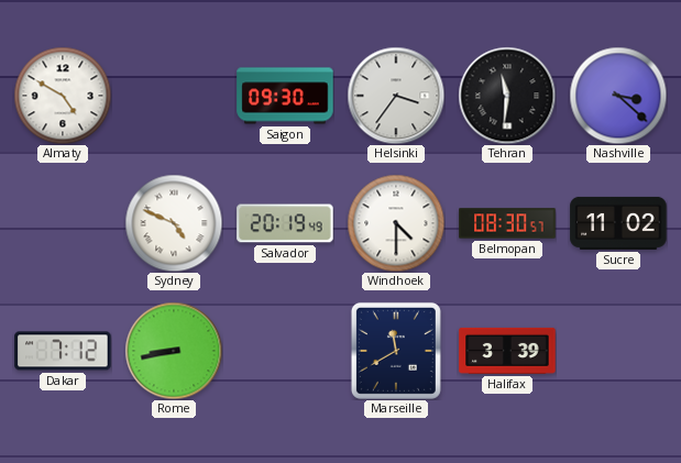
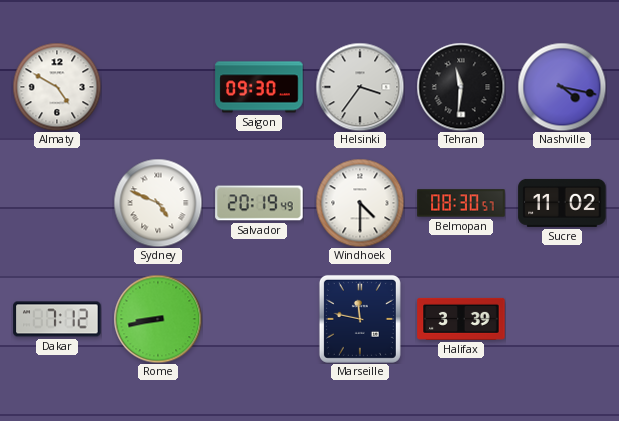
Nashville: 3:22 -> 4:17
Marseille: 11:40 -> 11:47
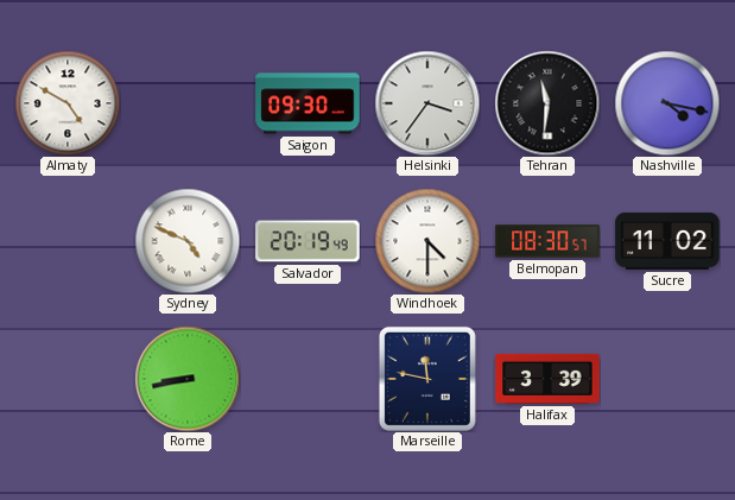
Dakar: 7:12 -> none
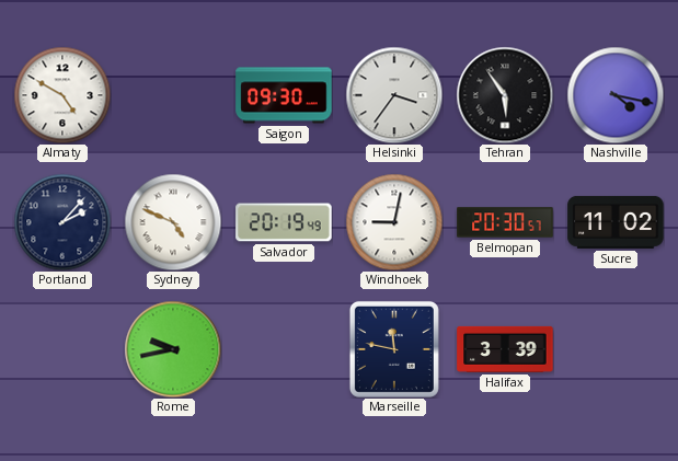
Tehran: 11:31 -> 5:54
Portland: none -> 2:07
Windhoek: 4:30 -> 9:02
Belmopan: 08:30 -> 20:30
Rome: 8:43 -> 9:43
